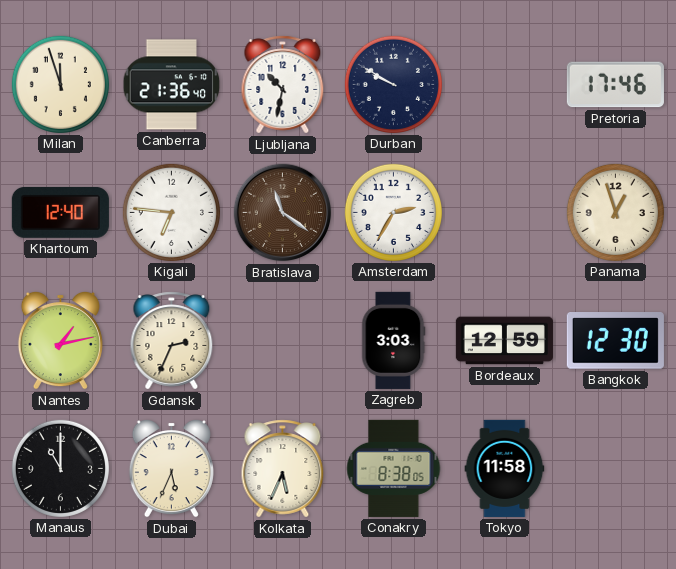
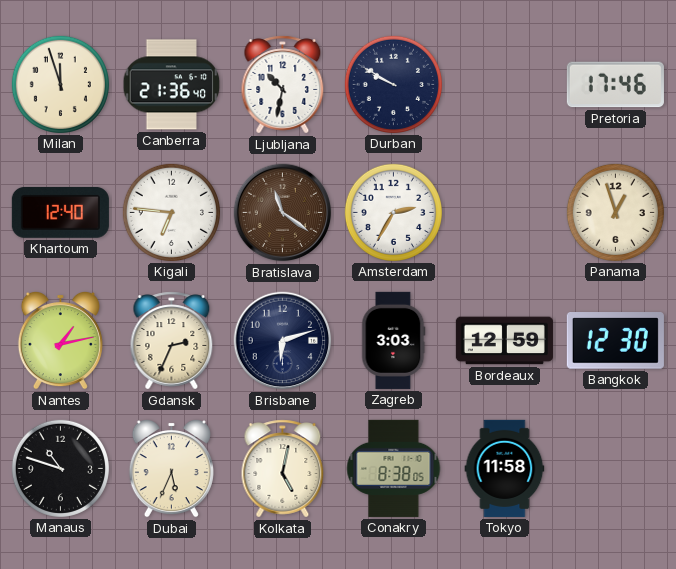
Brisbane: none -> 6:12
Manaus: 11:00 -> 10:48
Kolkata: 5:34 -> 5:02
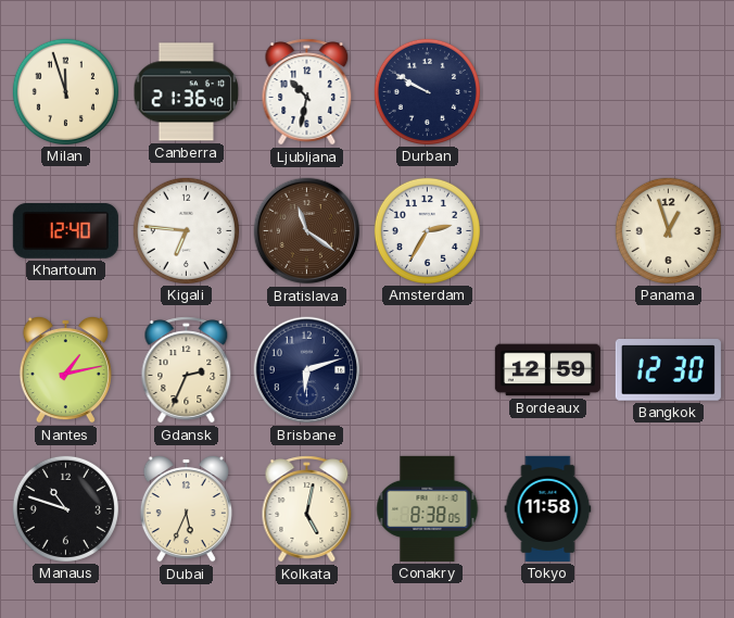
Pretoria: 17:46 -> none
Zagreb: 3:03 -> none
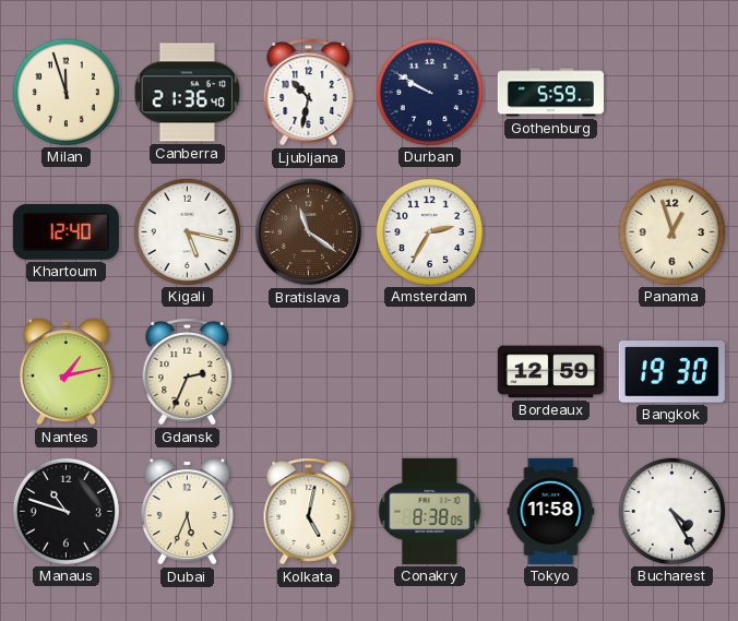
Gothenburg: none -> 5:59
Kigali: 6:46 -> 5:17
Brisbane: 6:12 -> none
Bangkok: 12:30 -> 19:30
Bucharest: none -> 4:25
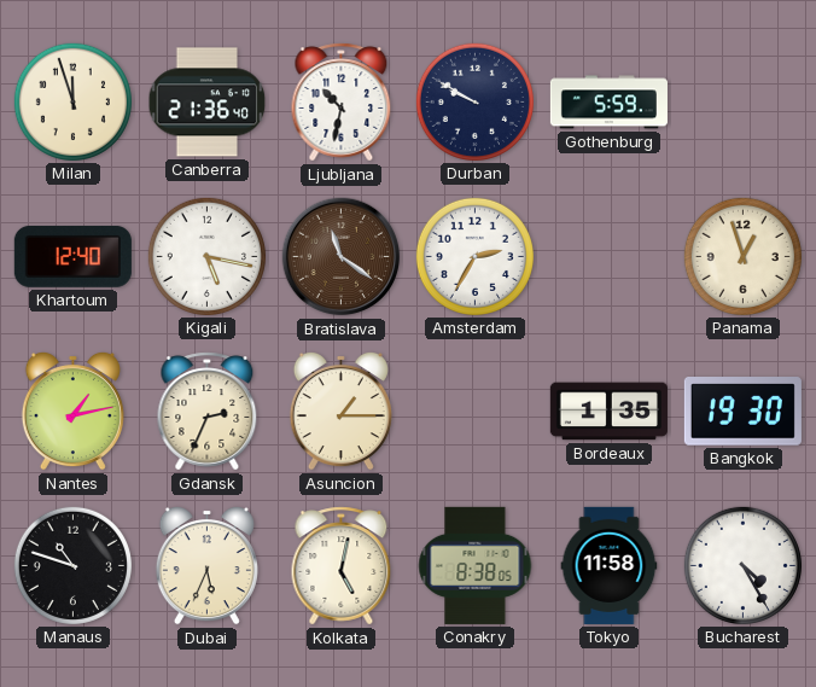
Asuncion: none -> 1:15
Bordeaux: 12:59 -> 1:35
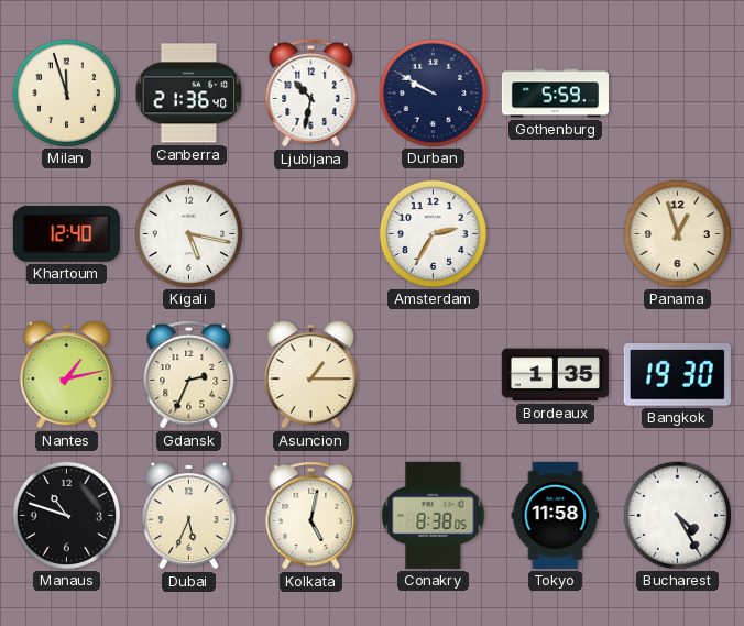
Bratislava: 11:21 -> none
